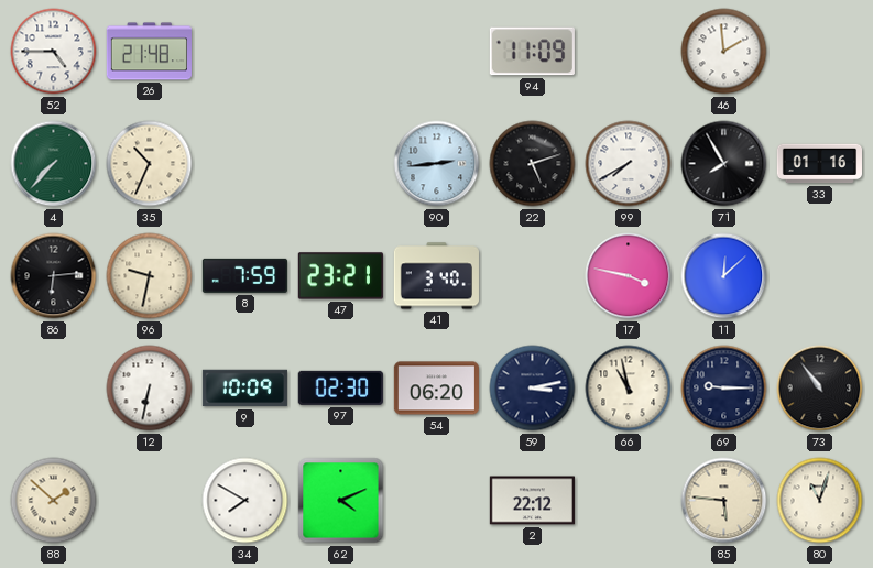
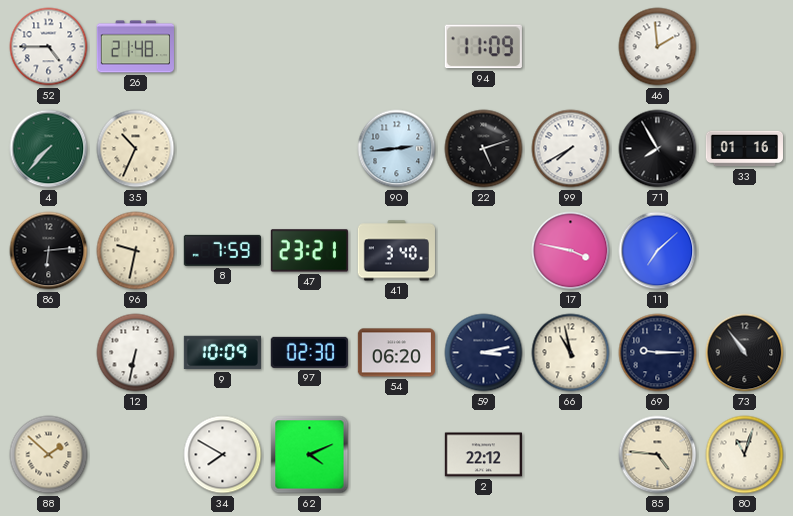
11: 12:08 -> 7:08
85: 5:46 -> 4:46
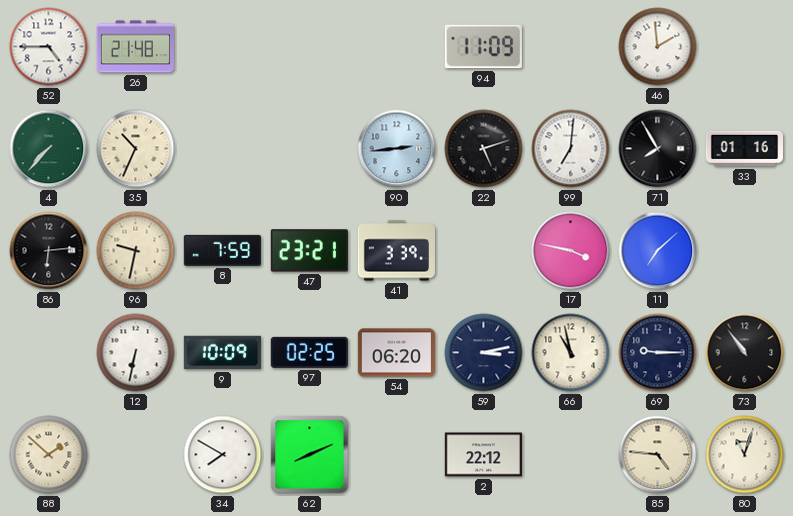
99: 7:40 -> 7:01
41: 3:40 -> 3:39
97: 02:30 -> 02:25
62: 4:11 -> 8:11
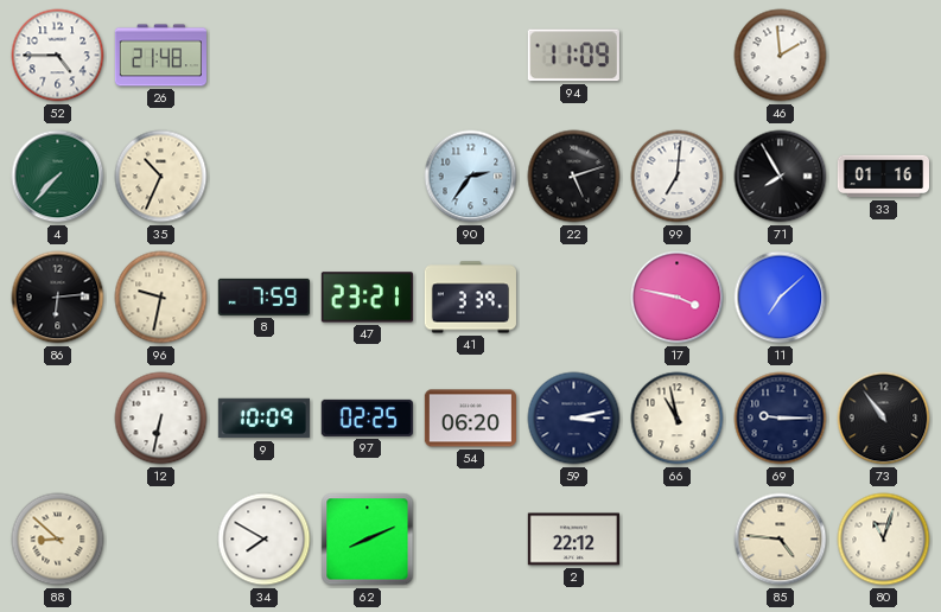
90: 2:44 -> 2:36
88: 1:52 -> 8:52
